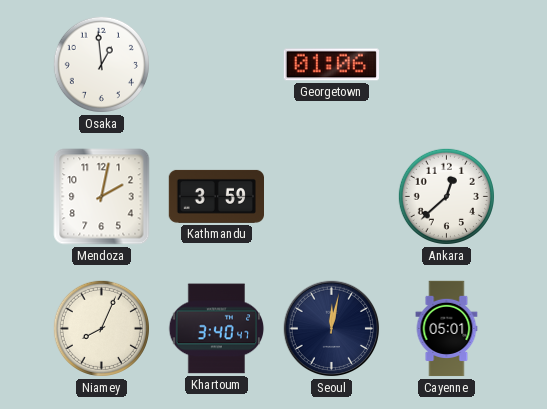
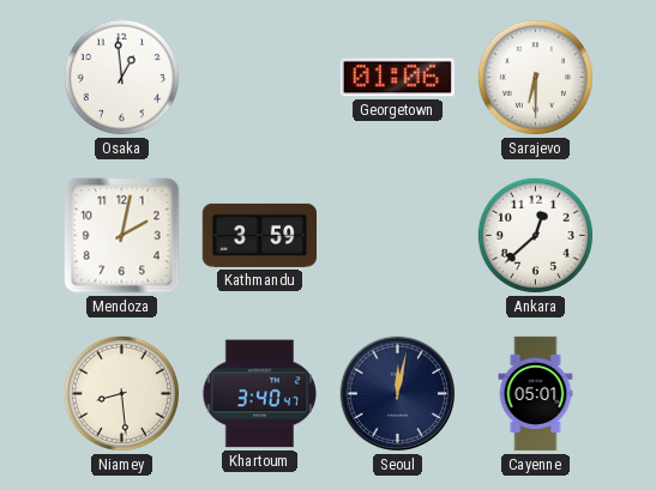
Sarajevo: none -> 6:30
Niamey: 8:04 -> 8:29
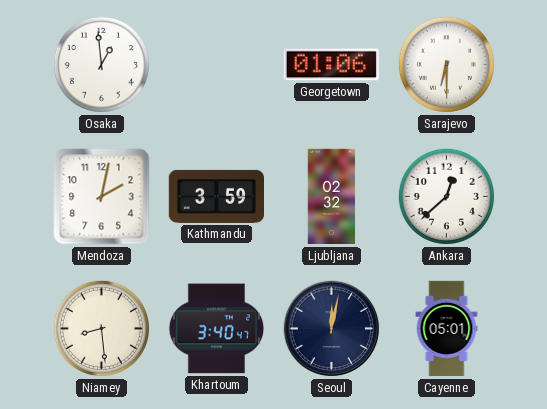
Ljubljana: none -> 02:32
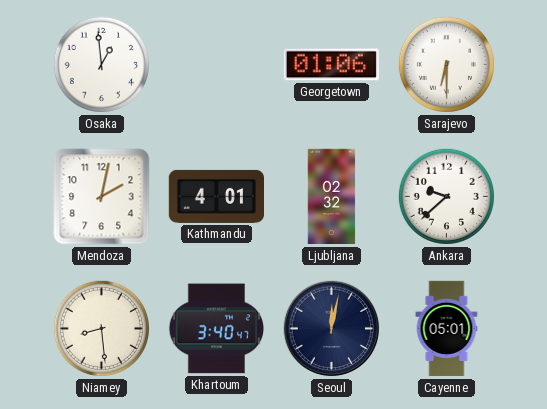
Kathmandu: 3:59 -> 4:01
Ankara: 12:38 -> 9:38
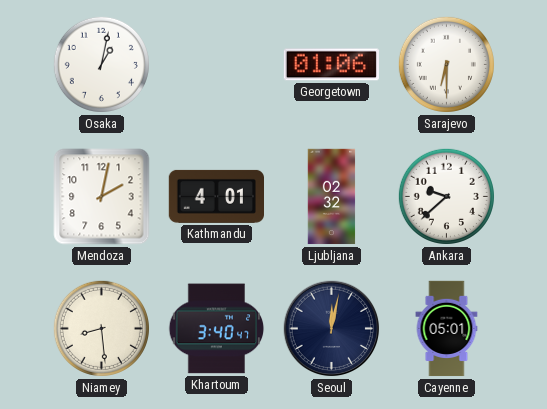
Osaka: 12:59 -> 1:02
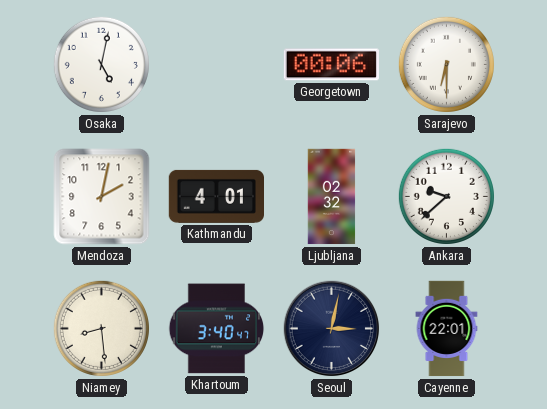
Osaka: 1:02 -> 5:02
Georgetown: 01:06 -> 00:06
Seoul: 12:02 -> 3:02
Cayenne: 05:01 -> 22:01
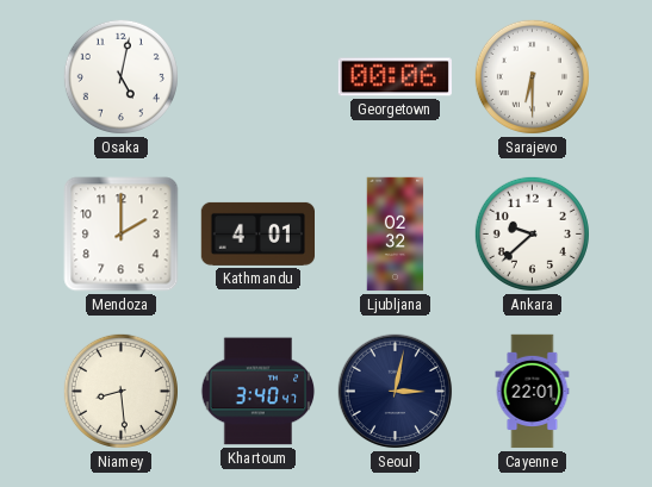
Mendoza: 2:02 -> 2:00
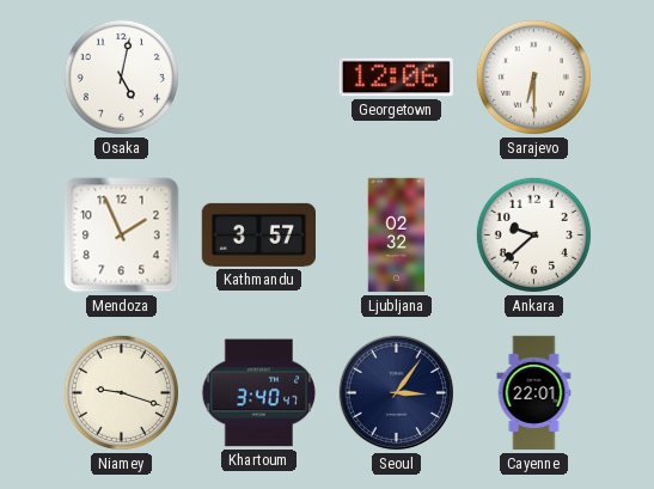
Georgetown: 00:06 -> 12:06
Mendoza: 2:00 -> 1:56
Kathmandu: 4:01 -> 3:57
Niamey: 8:29 -> 9:18
Seoul: 3:02 -> 3:06
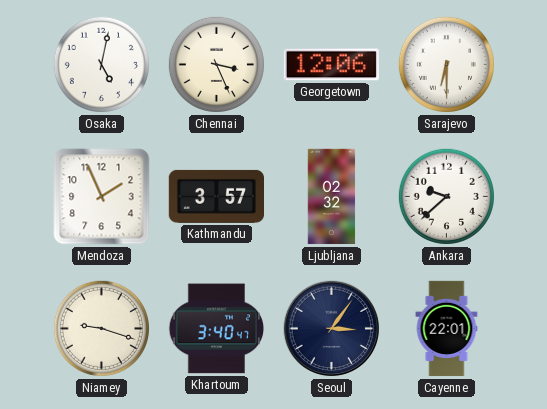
Chennai: none -> 3:26
